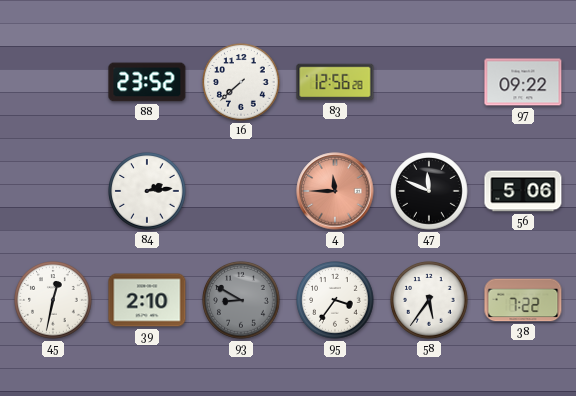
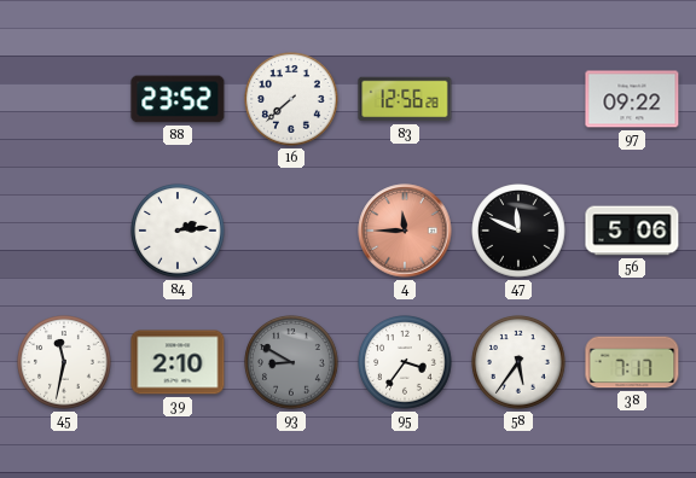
45: 12:32 -> 11:32
38: 7:22 -> 7:17
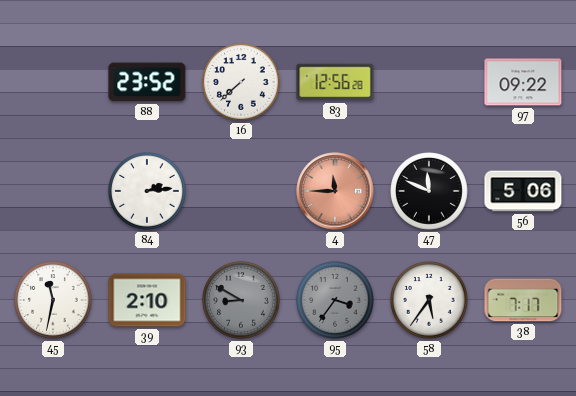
95 dial: white -> grey
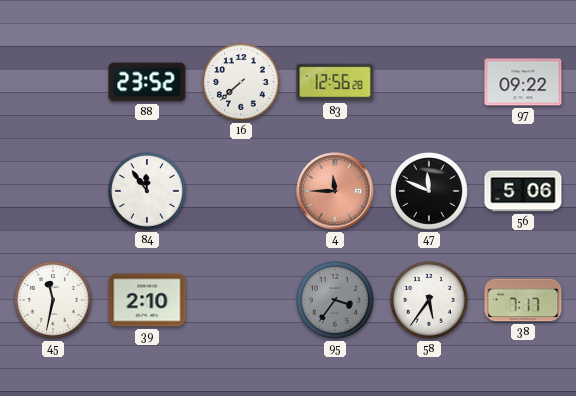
84: 2:14 -> 11:54
93: 8:50 -> none
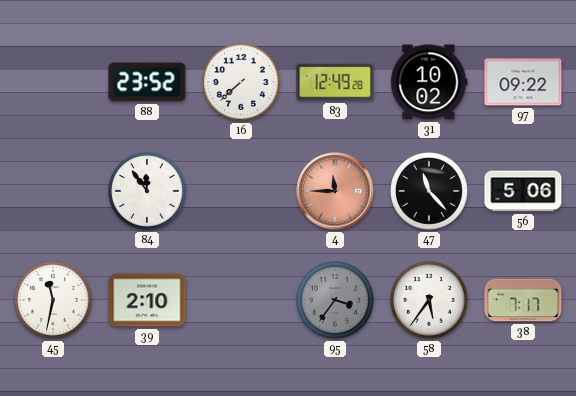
83: 12:56 -> 12:49
31: none -> 10:02
47: 11:49 -> 11:23
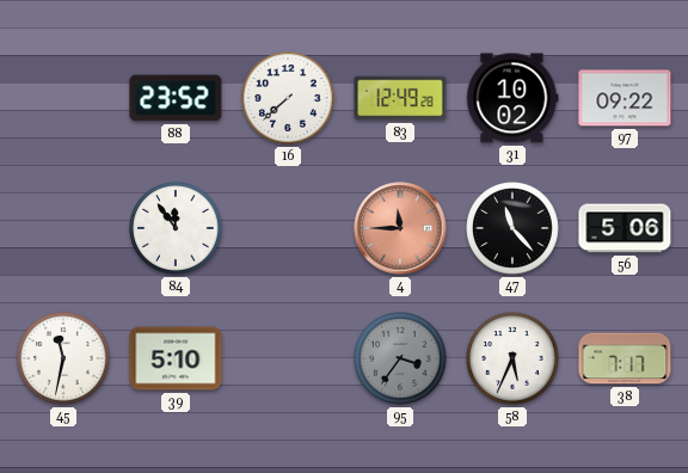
39: 2:10 -> 5:10
58: 5:36 -> 5:34
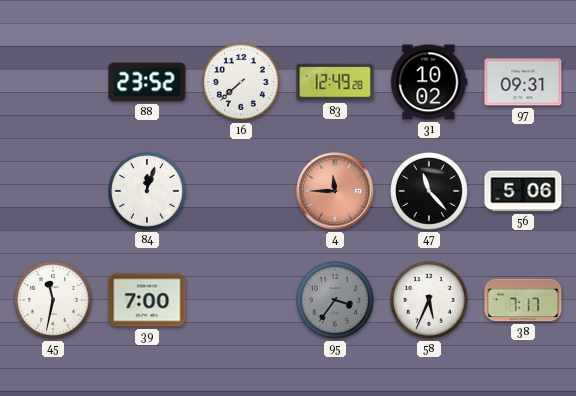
97: 09:22 -> 09:31
84: 11:54 -> 12:03
39: 5:10 -> 7:00
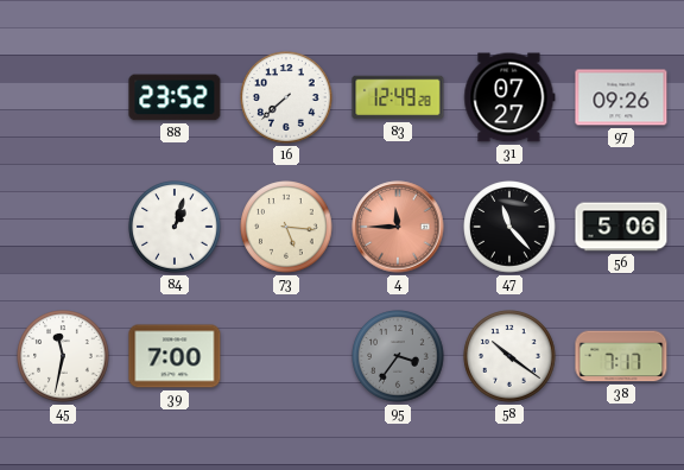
31: 10:02 -> 07:27
97: 09:31 -> 09:26
84: 12:03 -> 1:03
73: none -> 5:16
58: 5:34 -> 10:21
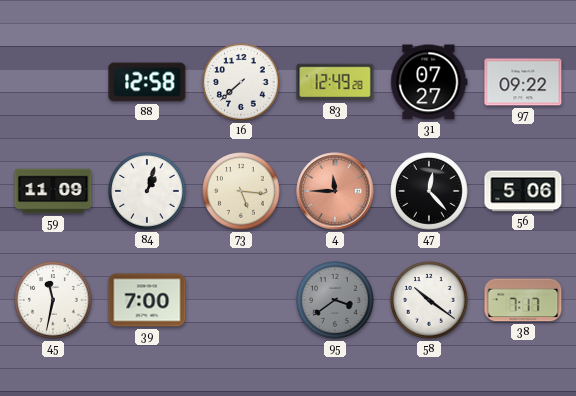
88: 23:52 -> 12:58
97: 09:26 -> 09:22
59: none -> 11:09
47: 11:23 -> 12:23
95: 3:36 -> 3:39
